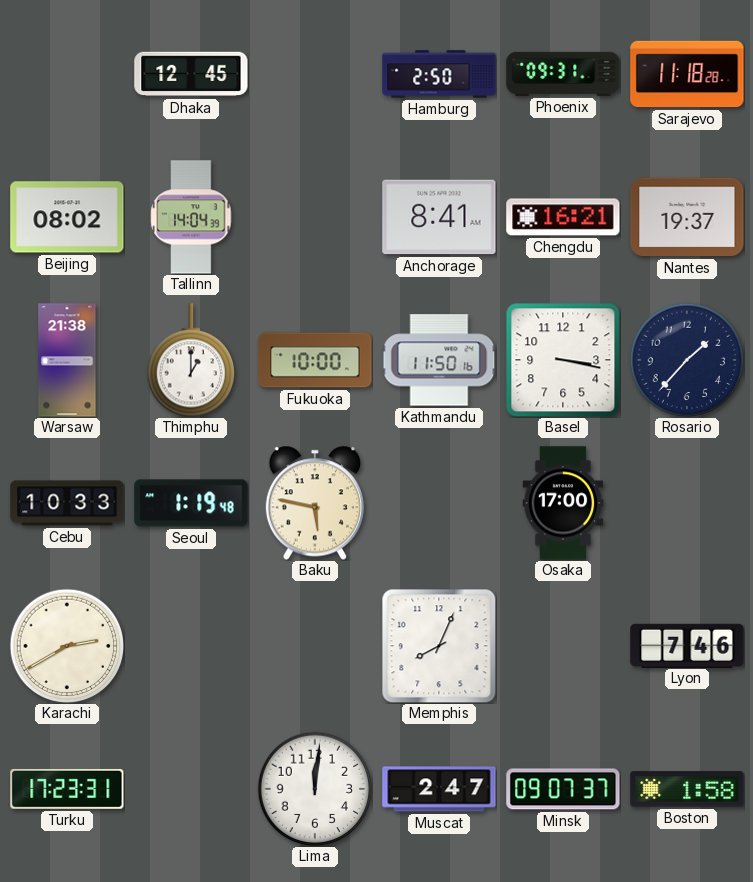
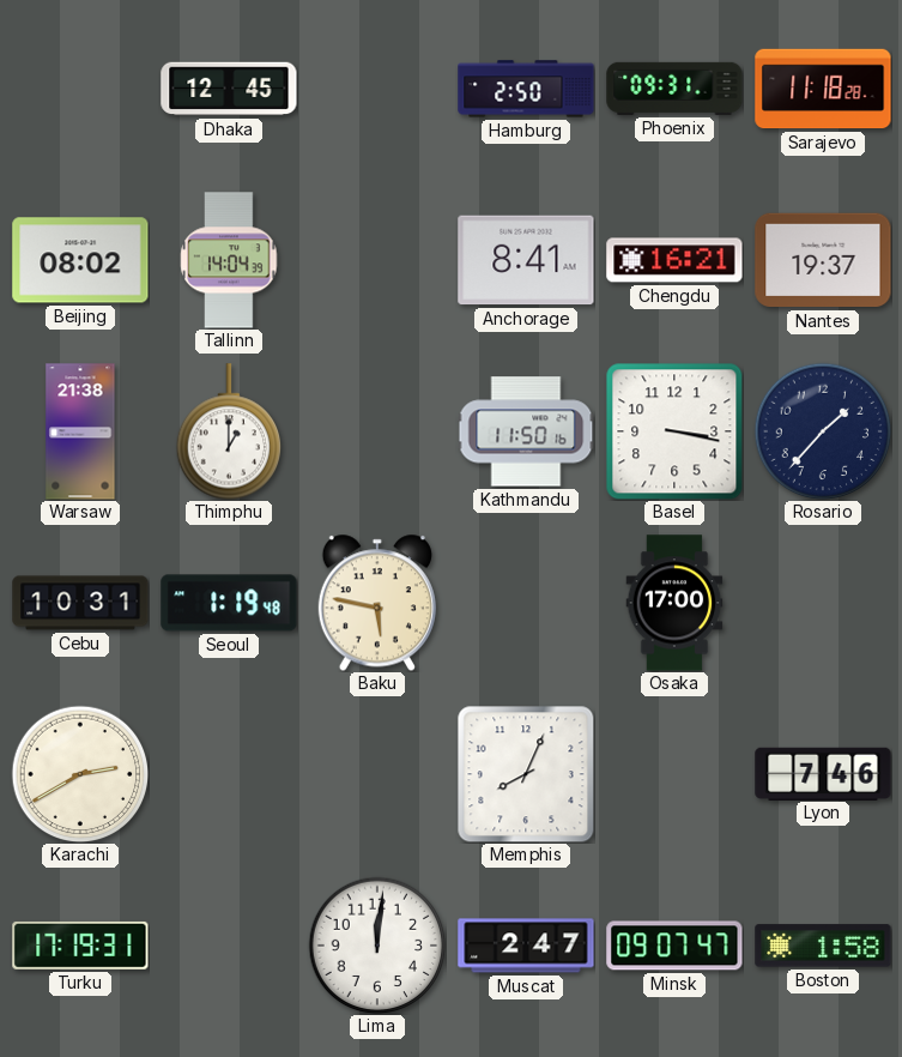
Fukuoka: 10:00 -> none
Cebu: 10:33 -> 10:31
Turku: 17:23 -> 17:19
Minsk: 09:07:37 -> 09:07:47
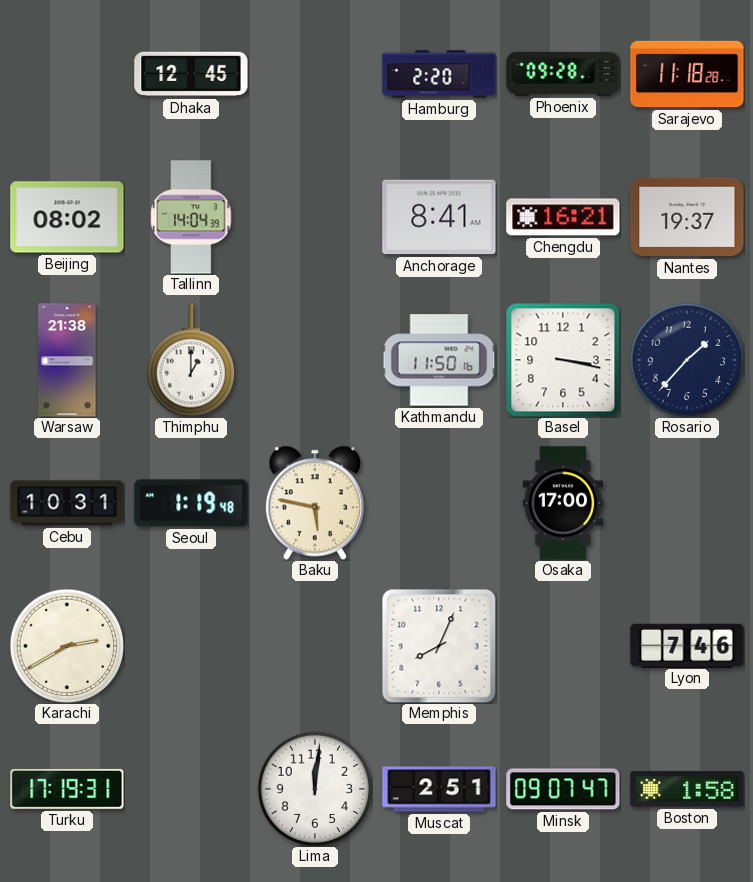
Hamburg: 2:50 -> 2:20
Phoenix: 09:31 -> 09:28
Muscat: 2:47 -> 2:51
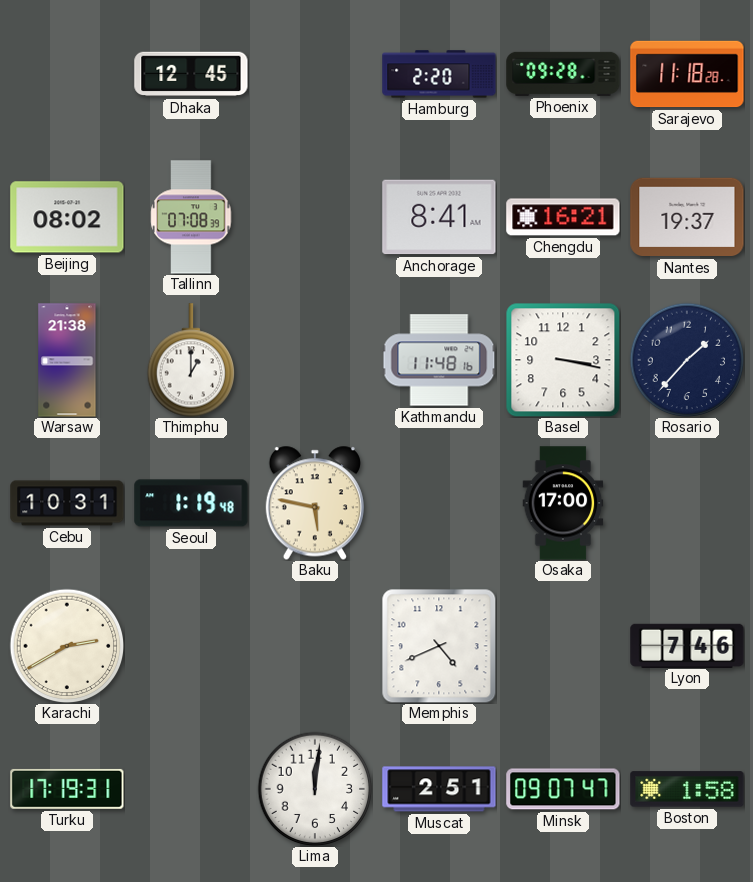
Tallinn: 14:04 -> 07:08
Kathmandu: 11:50 -> 11:48
Memphis: 8:04 -> 4:41
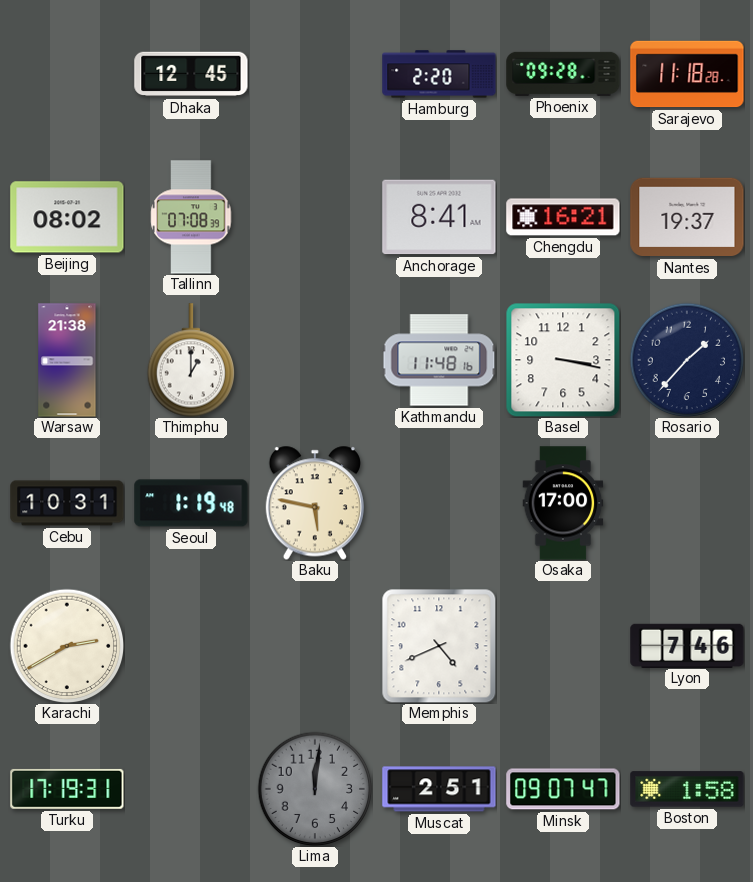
Lima dial: white -> grey
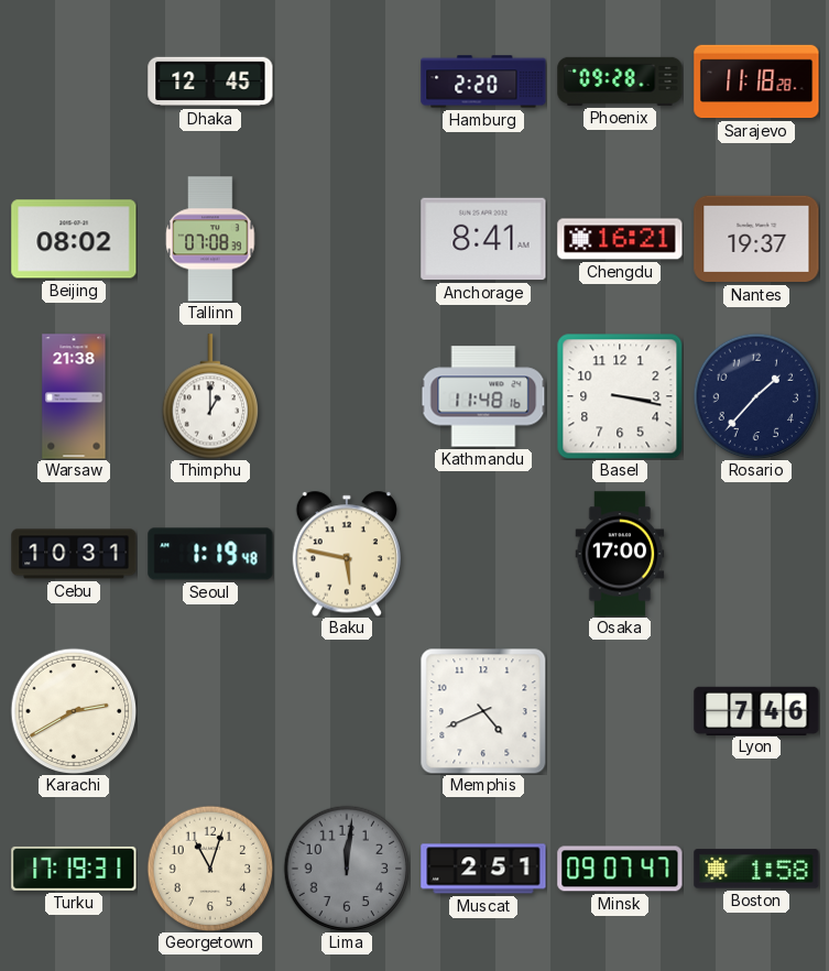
Georgetown: none -> 11:03
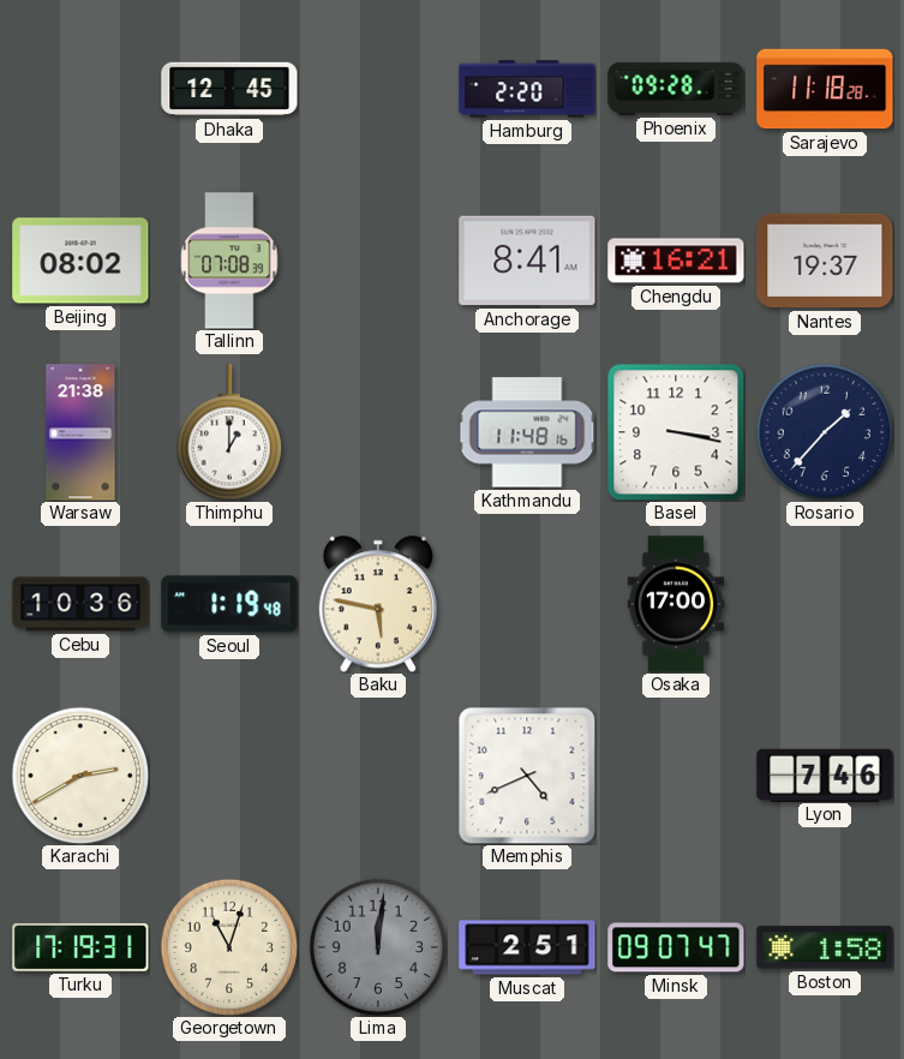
Cebu: 10:31 -> 10:36
